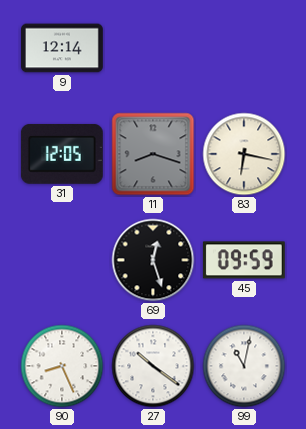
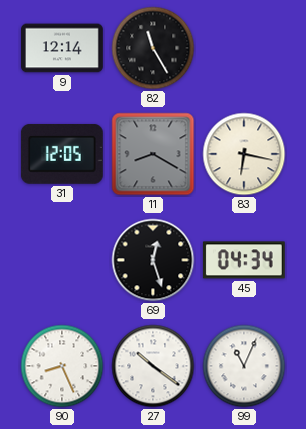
82: none -> 11:25
11: 8:18 -> 8:20
45: 09:59 -> 04:34
99: 11:02 -> 11:04
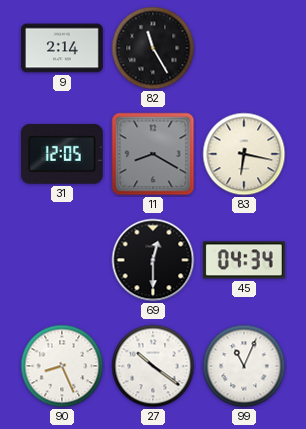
9: 12:14 -> 2:14
69: 12:27 -> 12:30
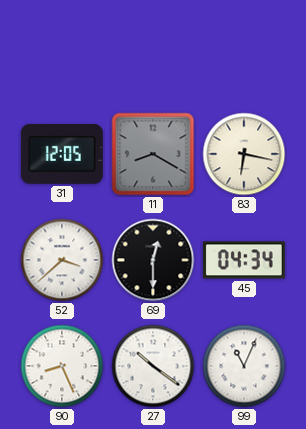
9: 2:14 -> none
82: 11:25 -> none
52: none -> 3:38
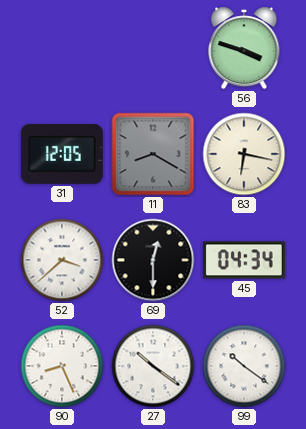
56: none -> 3:48
99: 11:04 -> 10:21
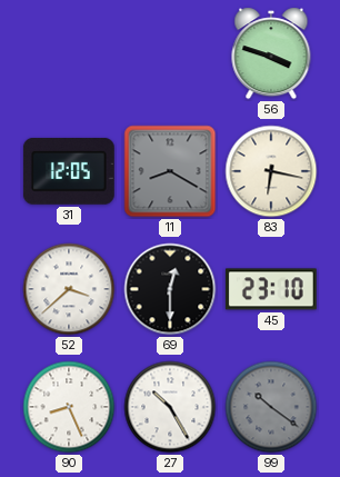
45: 04:34 -> 23:10
27: 10:21 -> 10:25
99 dial: white -> grey
